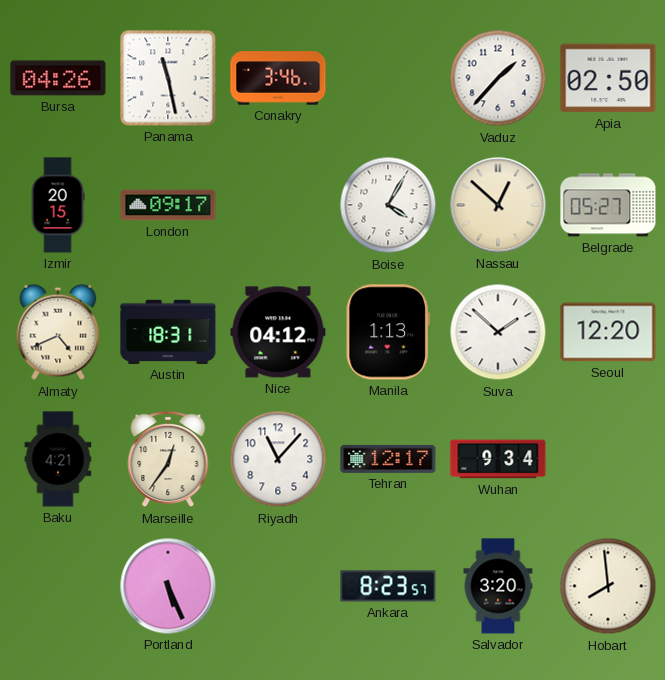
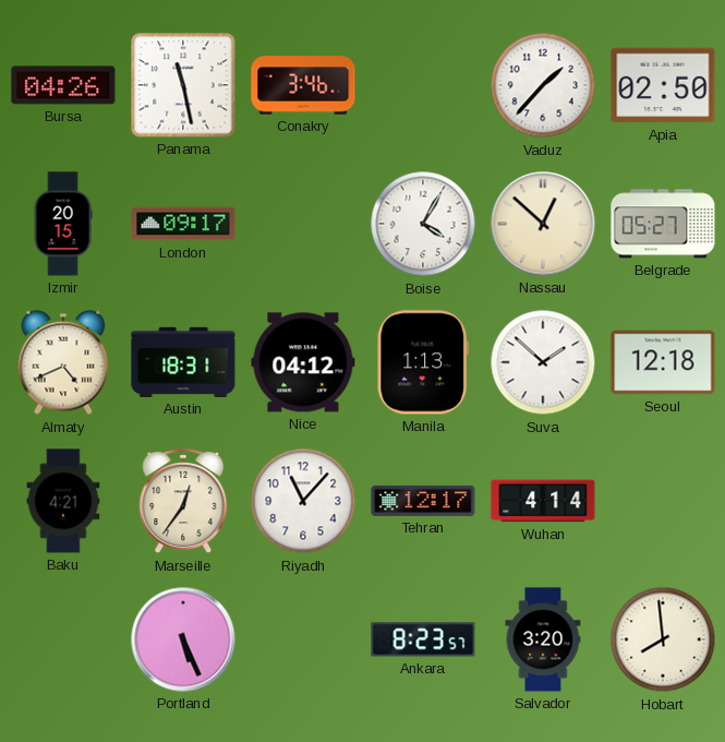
Seoul: 12:20 -> 12:18
Wuhan: 9:34 -> 4:14
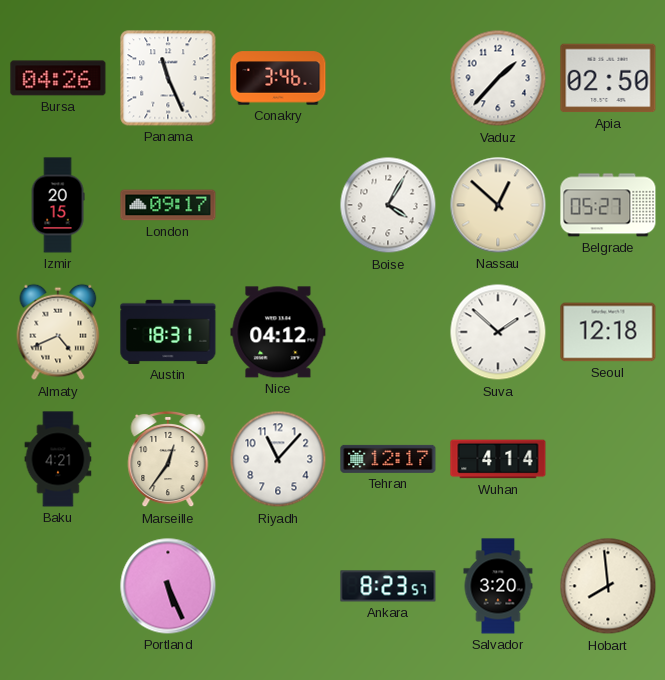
Panama: 11:28 -> 11:26
Manila: 1:13 -> none
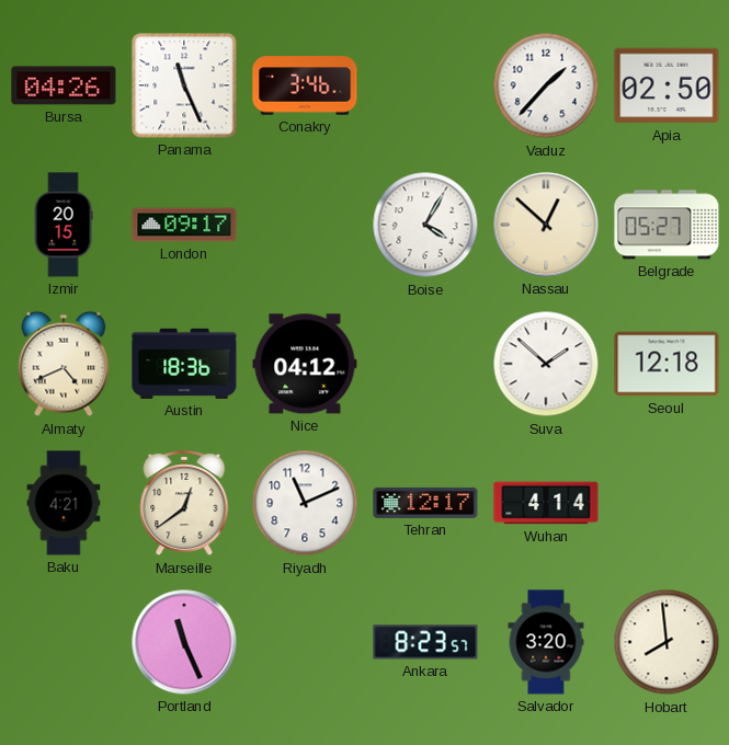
Austin: 18:31 -> 18:36
Marseille: 12:36 -> 12:39
Riyadh: 11:07 -> 11:11
Portland: 5:26 -> 11:26
